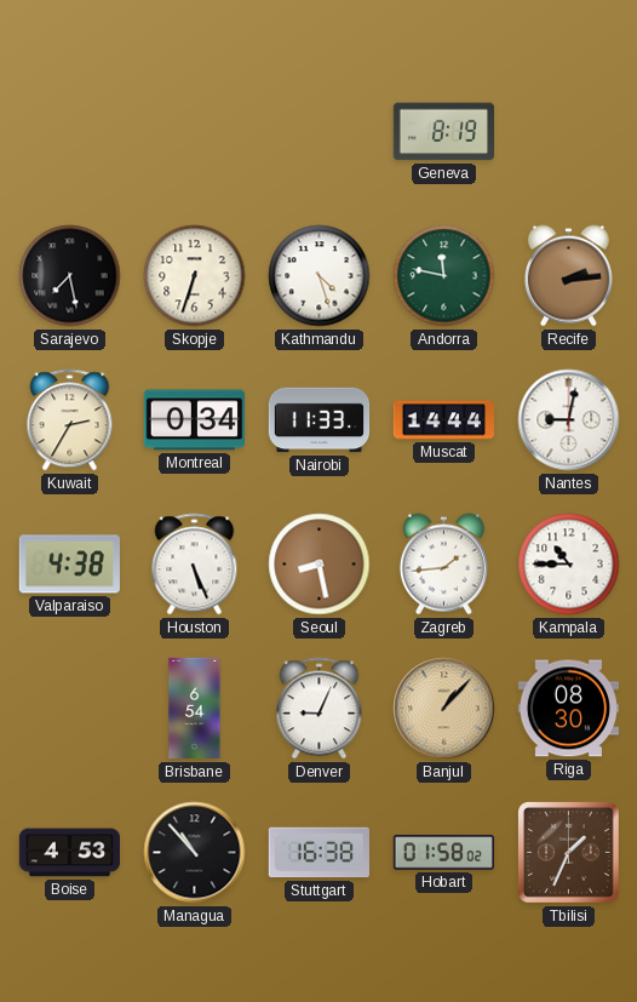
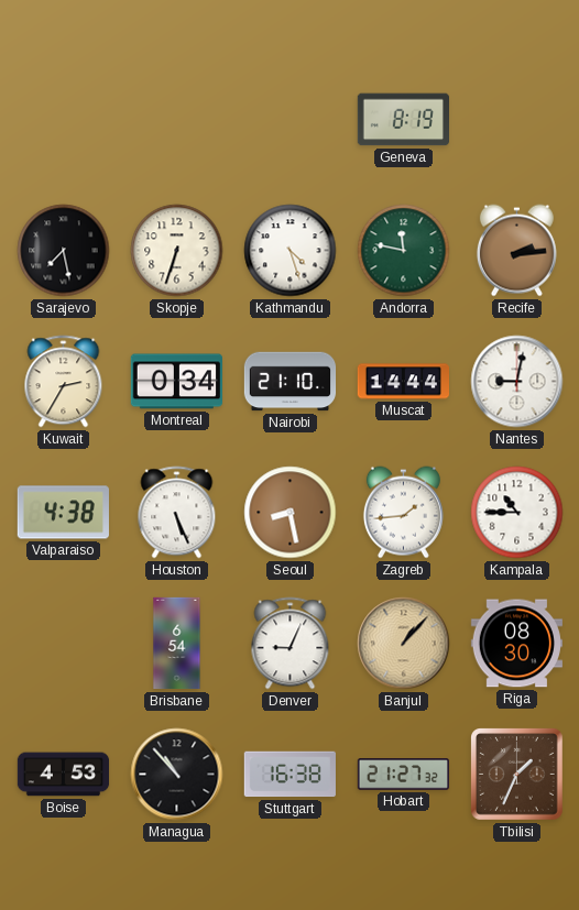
Nairobi: 11:33 -> 21:10
Hobart: 01:58 -> 21:27
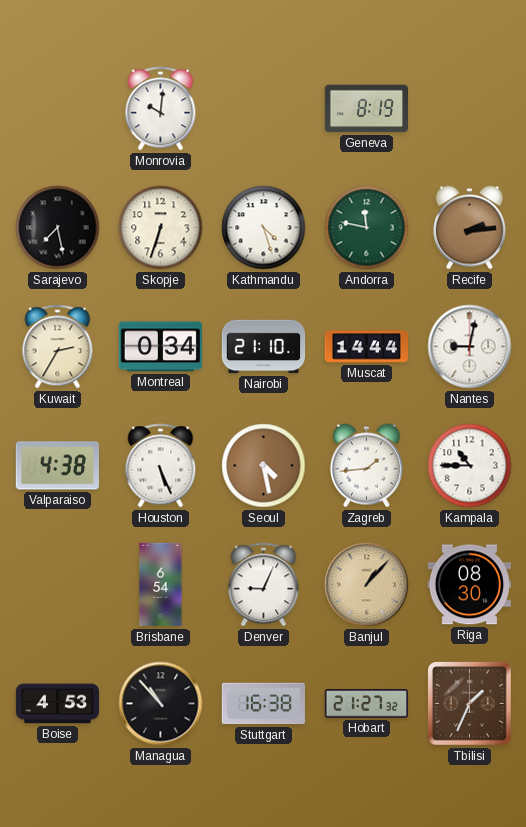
Monrovia: none -> 10:01
Seoul: 8:28 -> 4:28
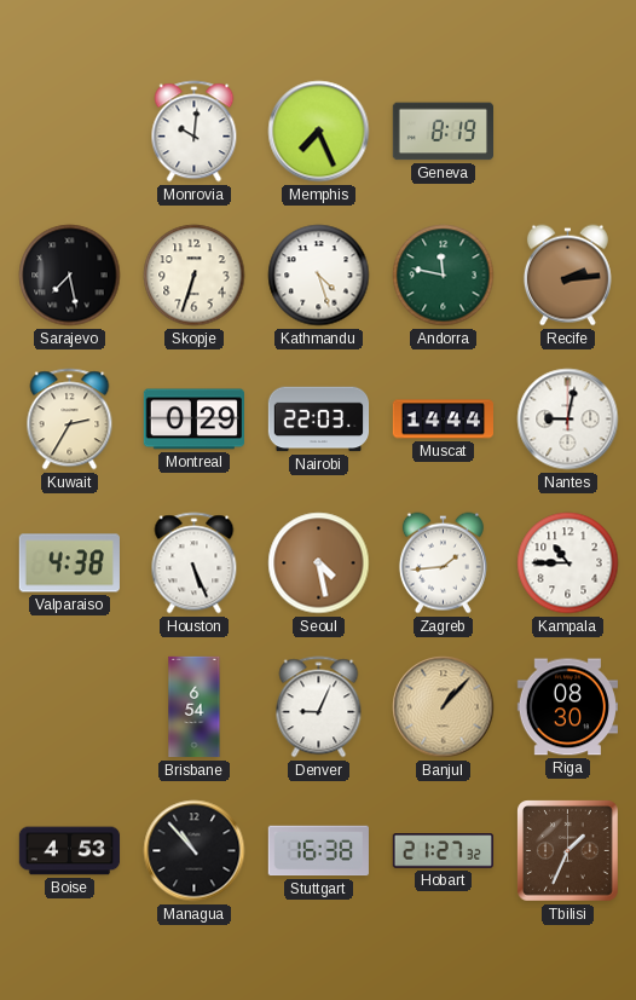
Memphis: none -> 7:26
Montreal: 0:34 -> 0:29
Nairobi: 21:10 -> 22:03
